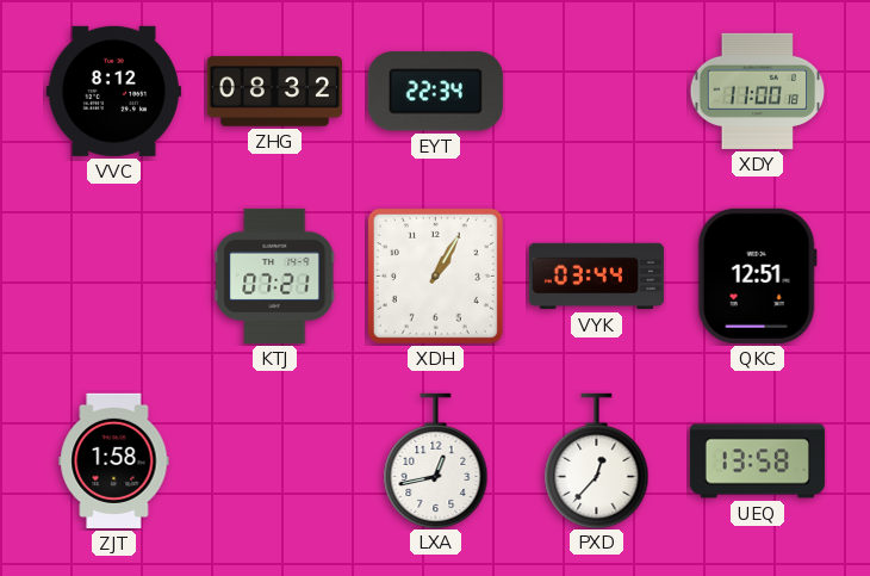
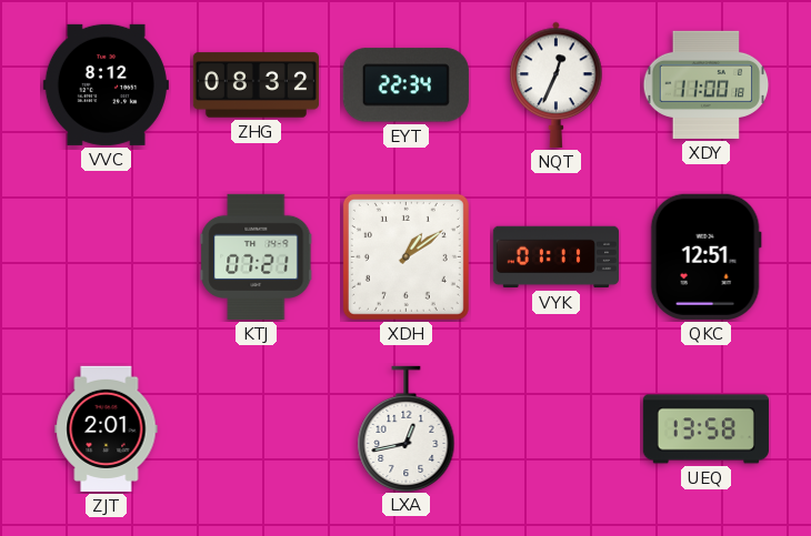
NQT: none -> 12:34
XDH: 1:05 -> 1:09
VYK: 03:44 -> 01:11
ZJT: 1:58 -> 2:01
PXD: 12:37 -> none
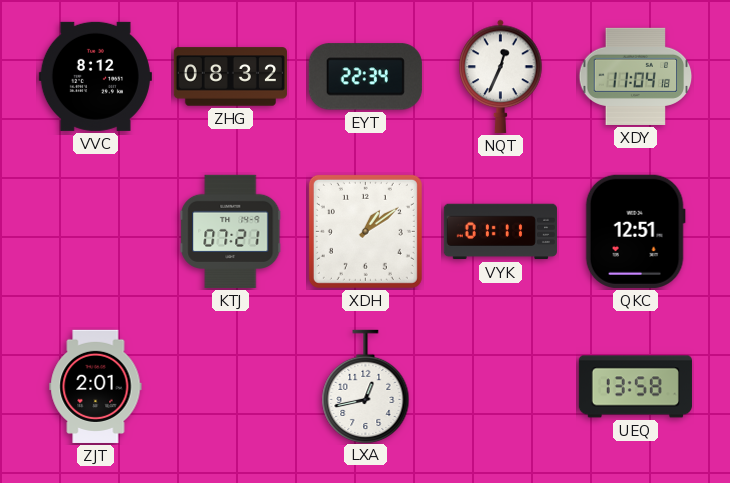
XDY: 11:00 -> 11:04
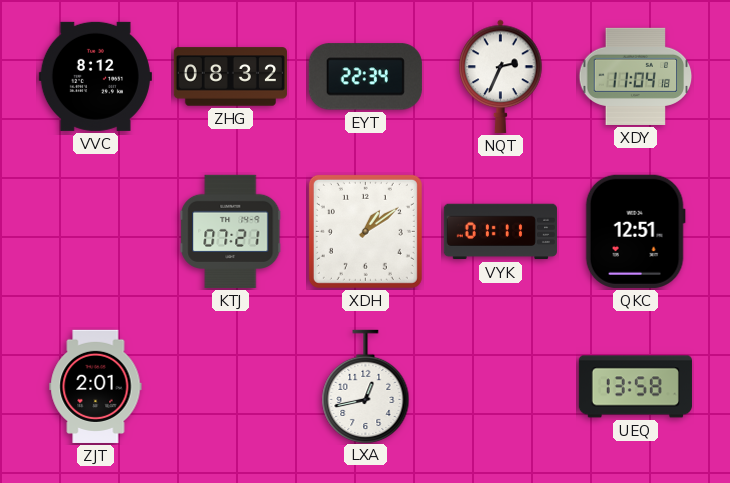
NQT: 12:34 -> 2:34
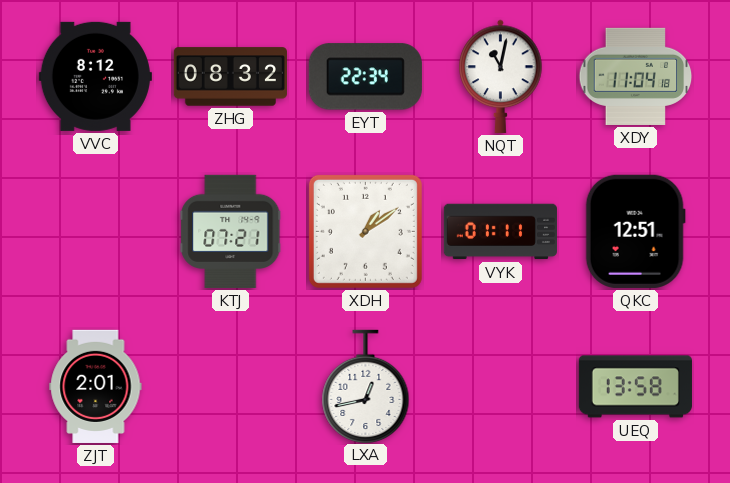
NQT: 2:34 -> 11:02
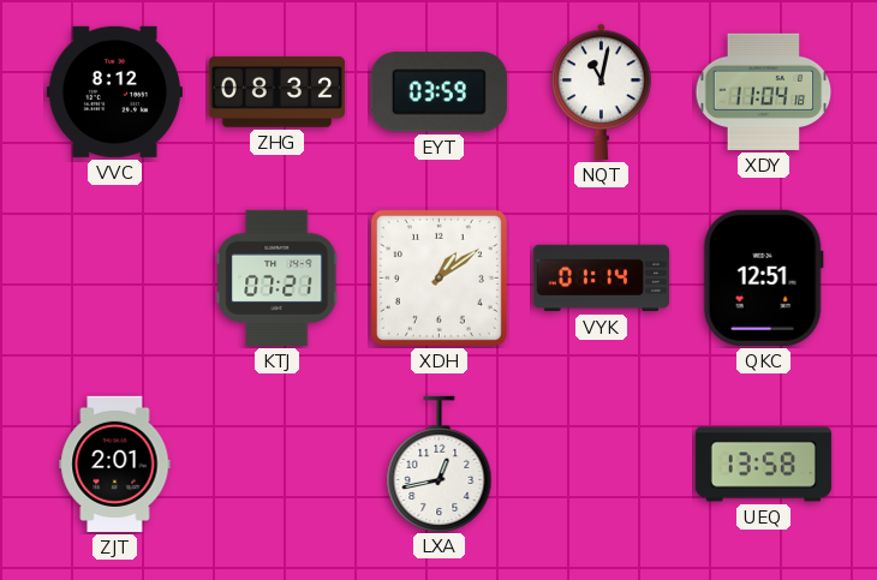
EYT: 22:34 -> 03:59
VYK: 01:11 -> 01:14
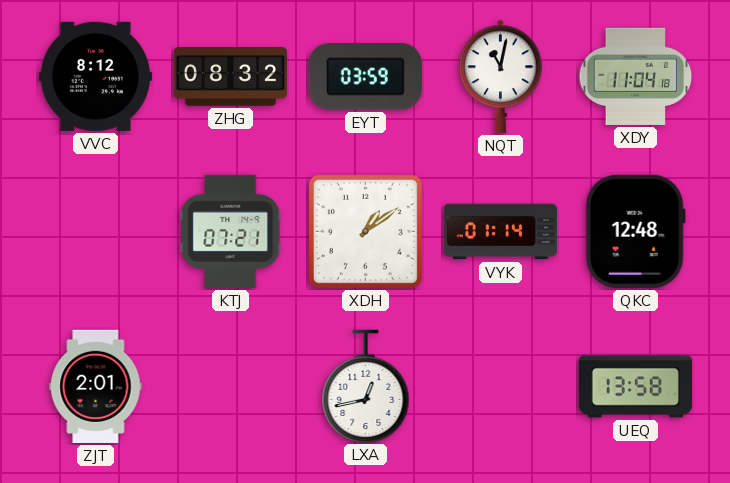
QKC: 12:51 -> 12:48
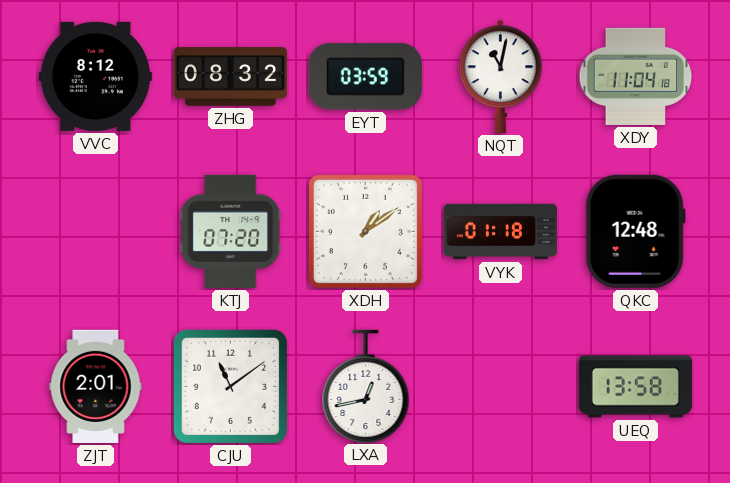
KTJ: 07:21 -> 07:20
VYK: 01:14 -> 01:18
CJU: none -> 11:09
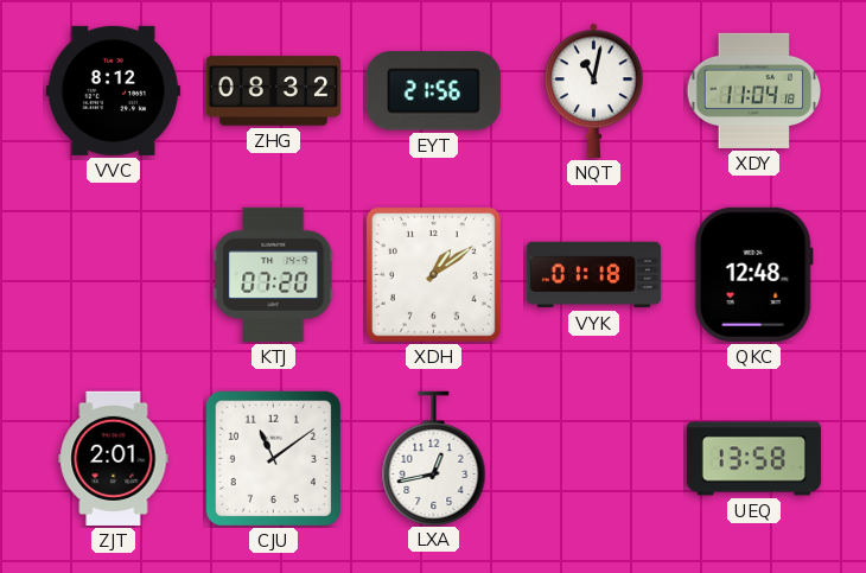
EYT: 03:59 -> 21:56
